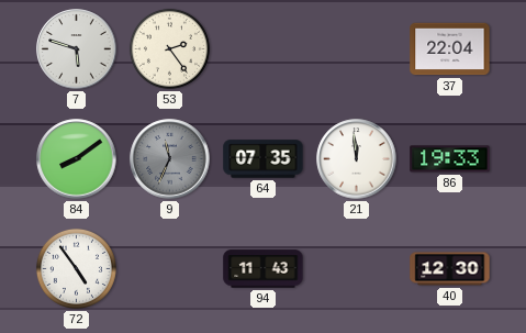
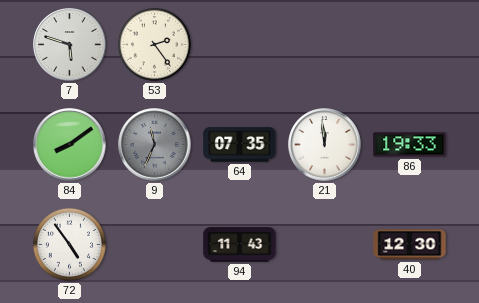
37: 22:04 -> none
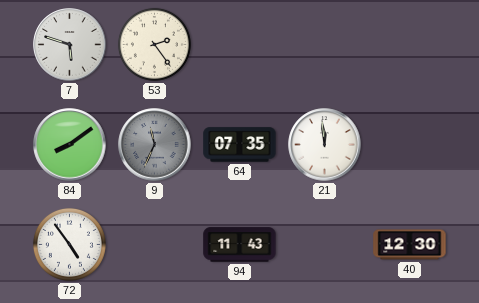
86: 19:33 -> none
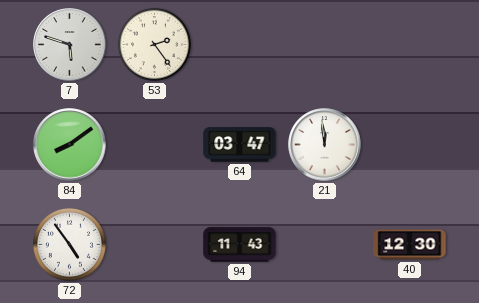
9: 11:34 -> none
64: 07:35 -> 03:47
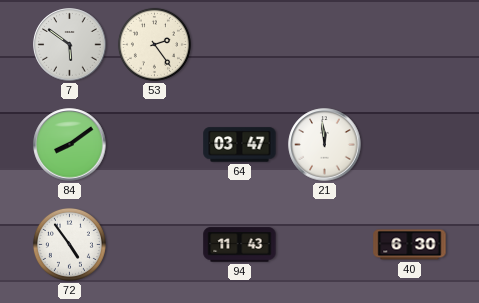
7: 5:48 -> 5:51
40: 12:30 -> 6:30
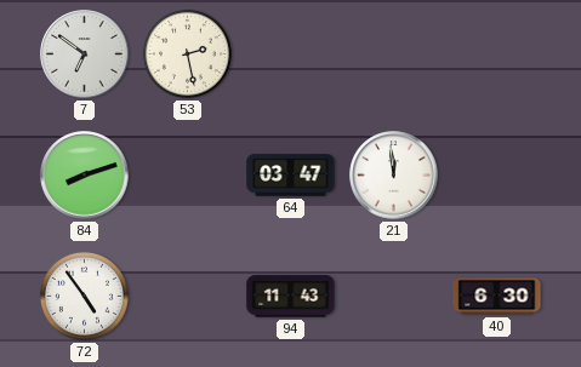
7: 5:51 -> 6:51
53: 2:24 -> 2:28
84: 8:09 -> 8:12
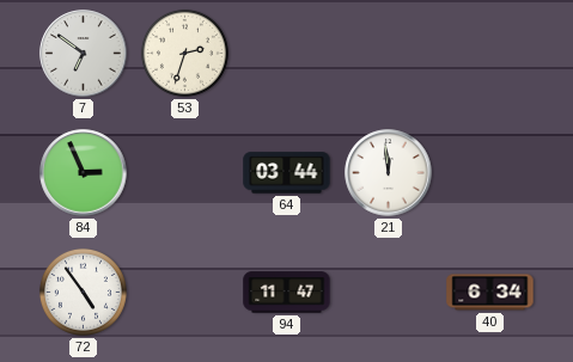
53: 2:28 -> 2:33
84: 8:12 -> 2:56
64: 03:47 -> 03:44
94: 11:43 -> 11:47
40: 6:30 -> 6:34
